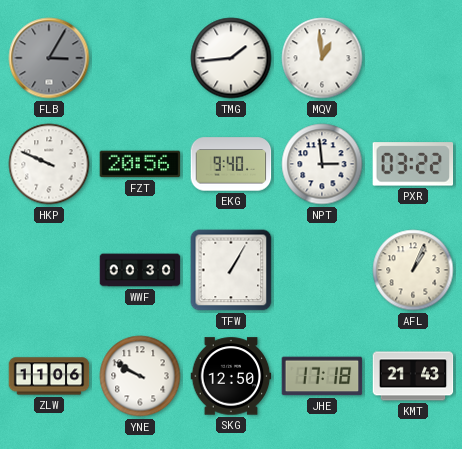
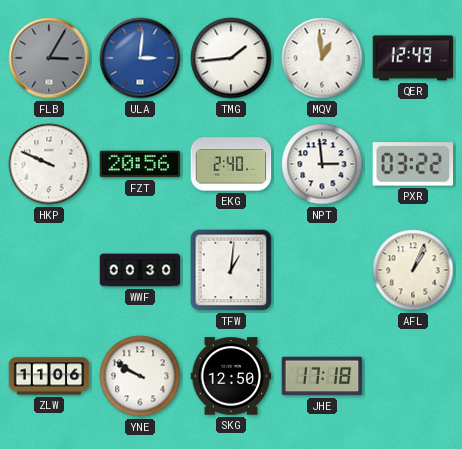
ULA: none -> 3:01
QER: none -> 12:49
EKG: 9:40 -> 2:40
TFW: 1:05 -> 1:01
KMT: 21:43 -> none
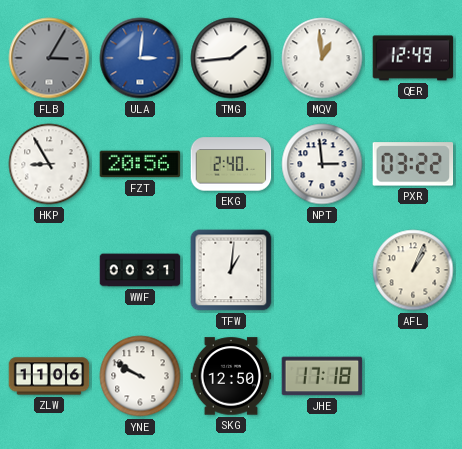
HKP: 9:49 -> 8:55
WWF: 00:30 -> 00:31
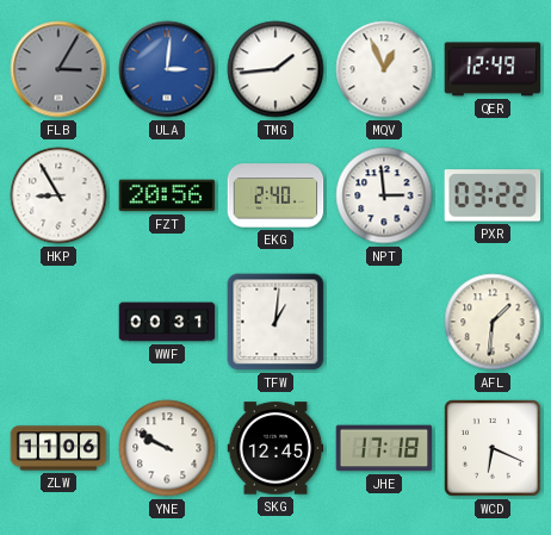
MQV: 12:59 -> 12:56
AFL: 1:04 -> 1:31
SKG: 12:50 -> 12:45
WCD: none -> 6:19
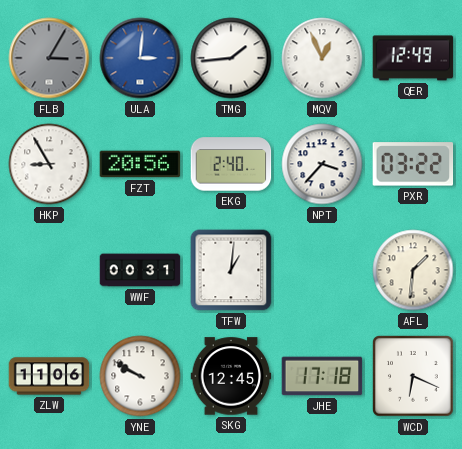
NPT: 2:59 -> 3:37
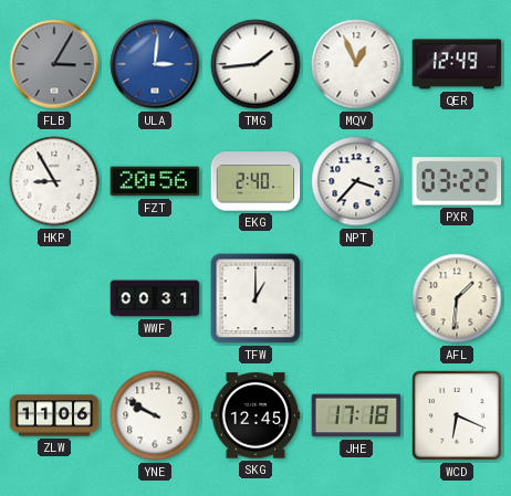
TFW: 1:01 -> 1:00
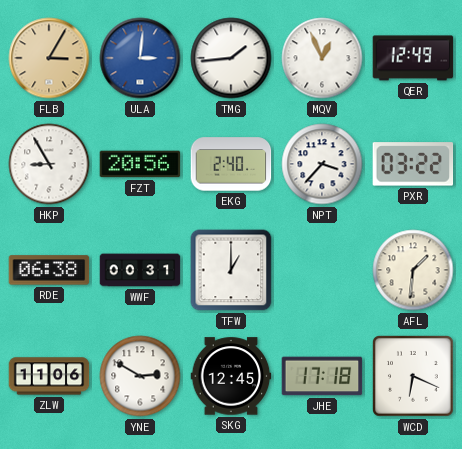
FLB dial: grey -> champagne
RDE: none -> 06:38
YNE: 9:50 -> 2:50
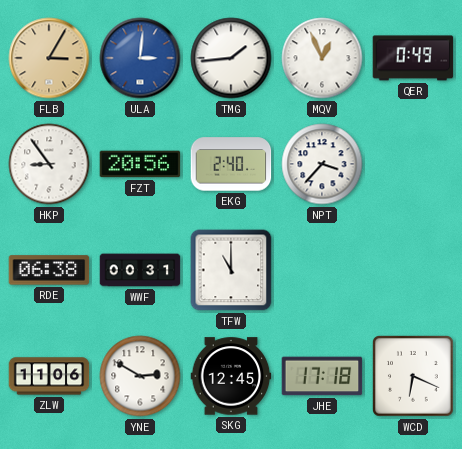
QER: 12:49 -> 0:49
HKP: 8:55 -> 8:54
PXR: 03:22 -> none
TFW: 1:00 -> 11:00
AFL: 1:31 -> none
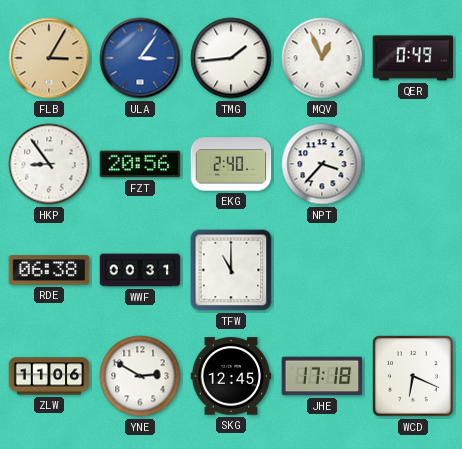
ULA: 3:01 -> 3:06
